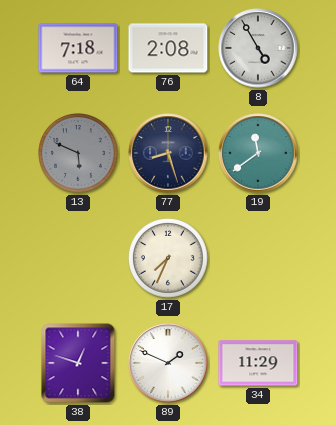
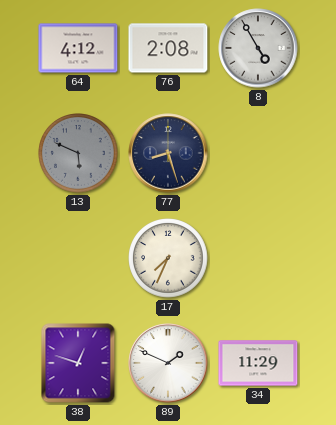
64: 7:18 -> 4:12
19: 11:39 -> none
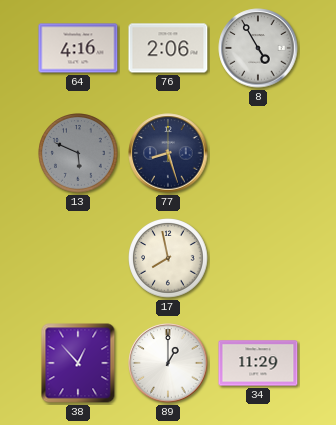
64: 4:12 -> 4:16
76: 2:08 -> 2:06
17: 7:34 -> 7:58
38: 12:48 -> 12:53
89: 1:49 -> 1:00
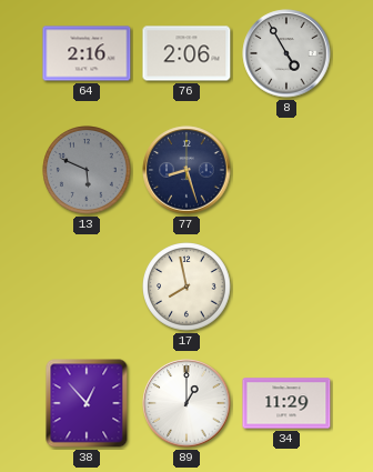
64: 4:16 -> 2:16
